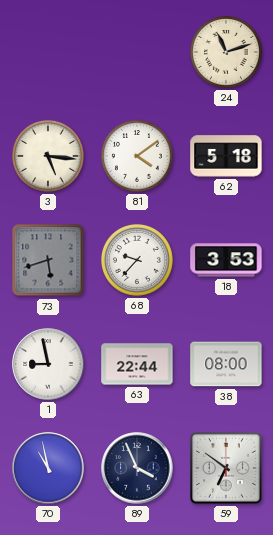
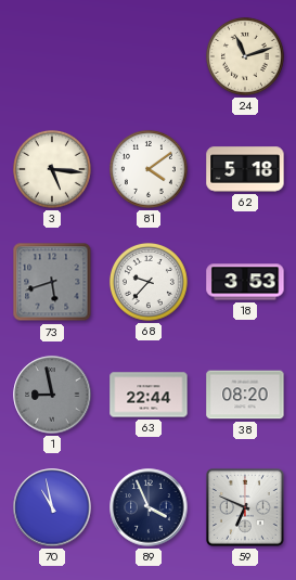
1 dial: white -> grey
38: 08:00 -> 08:20
59: 6:51 -> 6:49
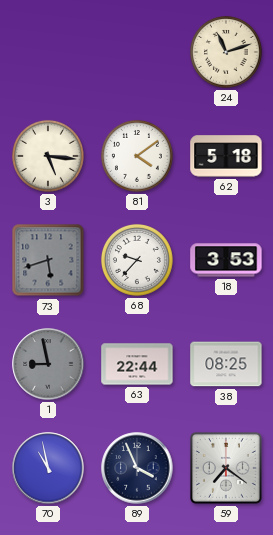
38: 08:20 -> 08:25
59: 6:49 -> 7:21
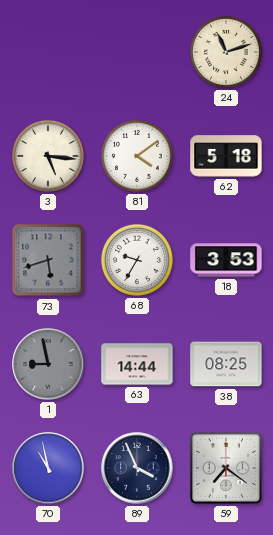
68: 9:37 -> 9:35
63: 22:44 -> 14:44
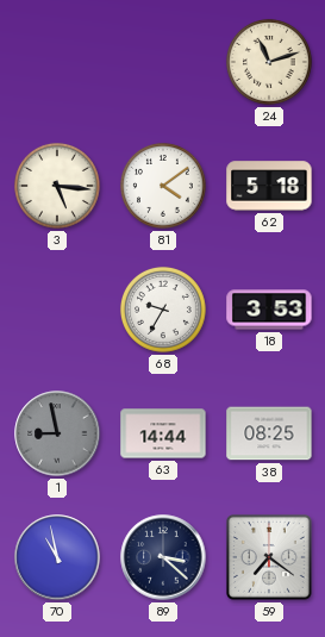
73: 5:42 -> none
89: 3:56 -> 3:22
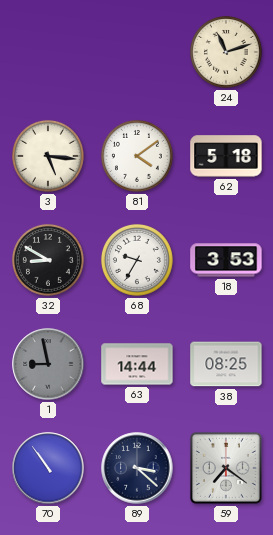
32: none -> 8:50
70: 10:58 -> 10:54
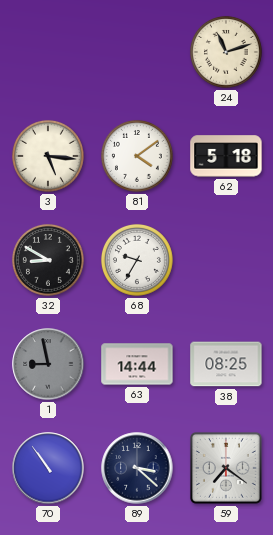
18: 3:53 -> none
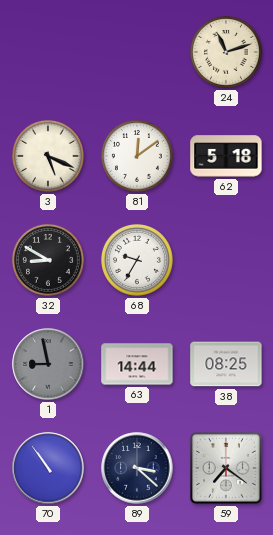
3: 5:16 -> 5:19
81: 4:09 -> 12:09
